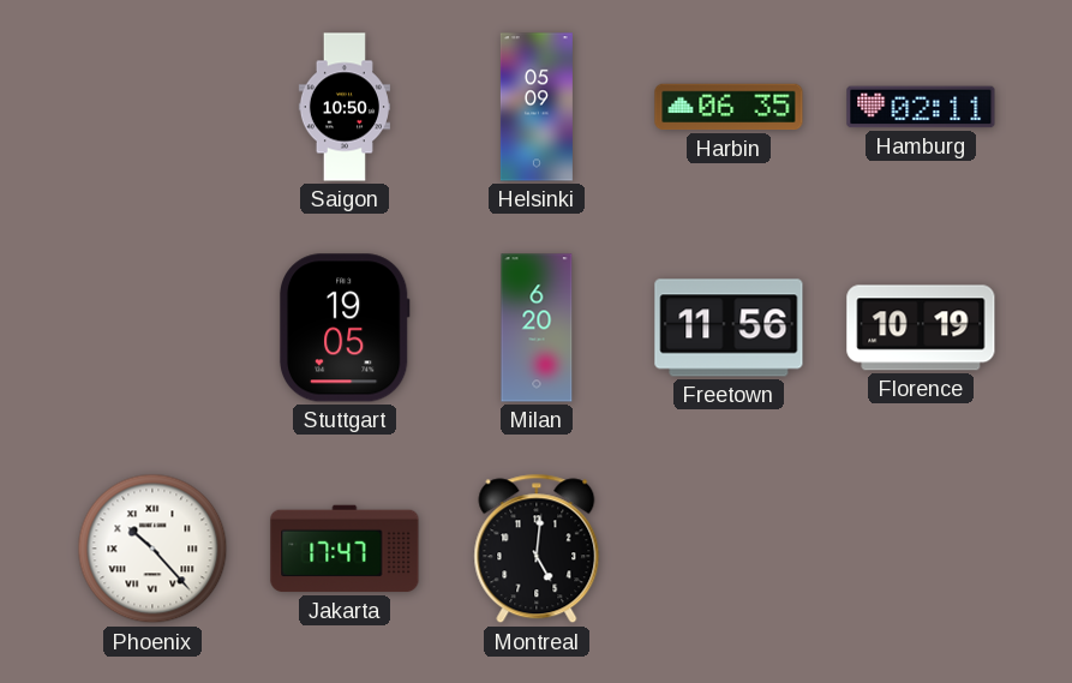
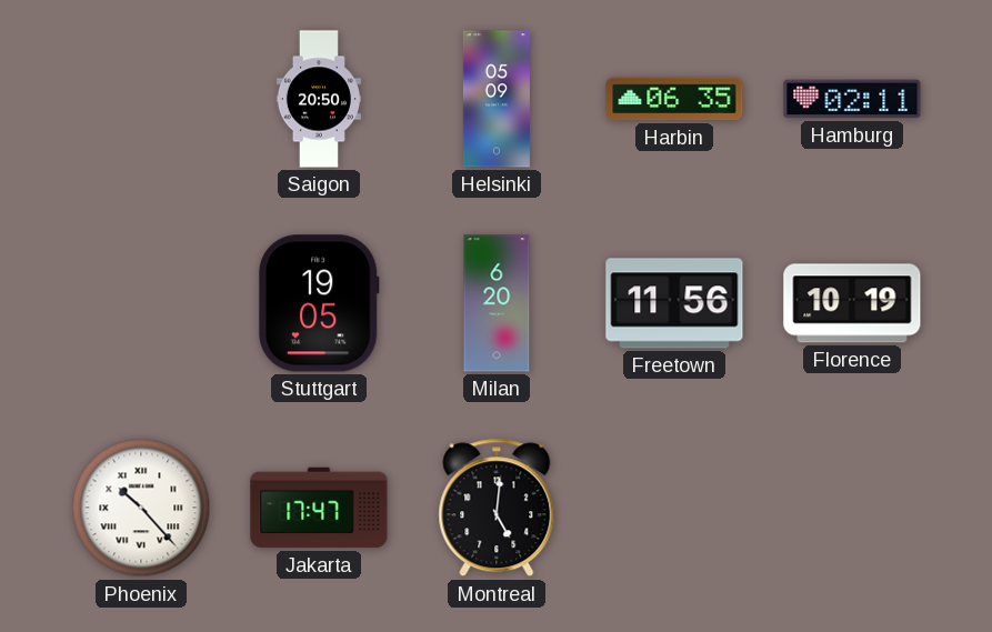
Saigon: 10:50 -> 20:50
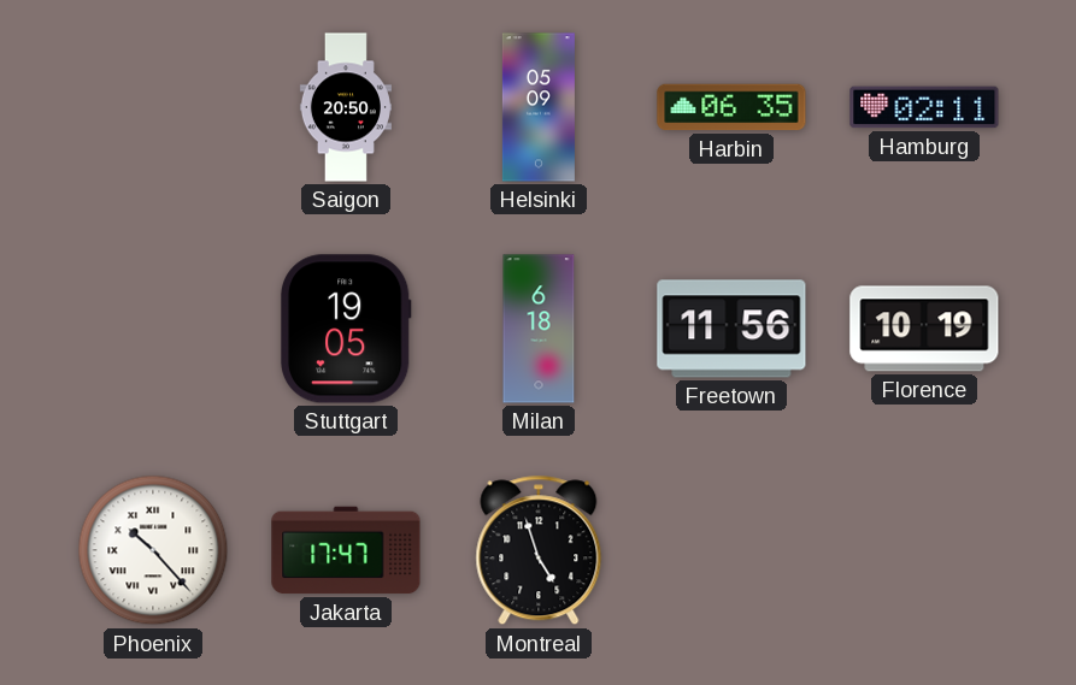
Milan: 6:20 -> 6:18
Montreal: 5:01 -> 4:57
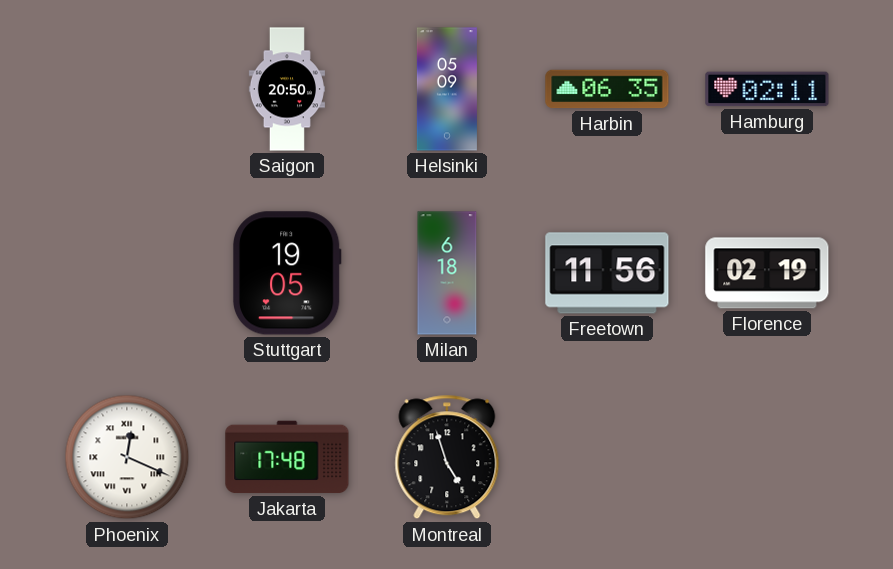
Florence: 10:19 -> 02:19
Phoenix: 10:23 -> 12:19
Jakarta: 17:47 -> 17:48
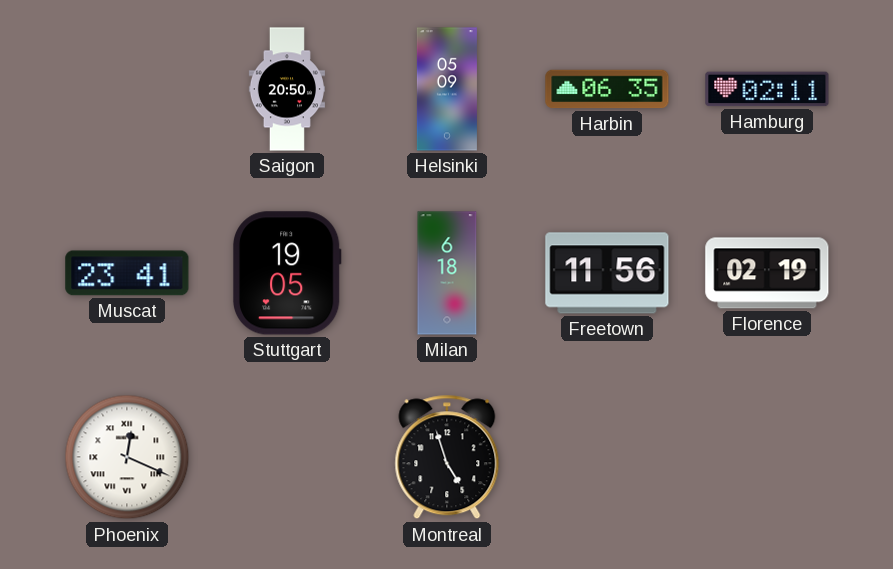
Muscat: none -> 23:41
Jakarta: 17:48 -> none
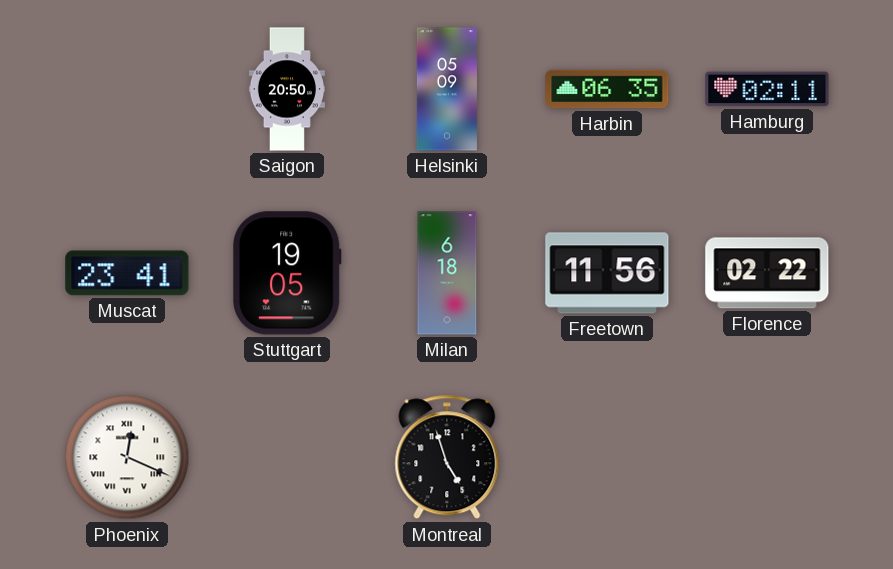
Florence: 02:19 -> 02:22
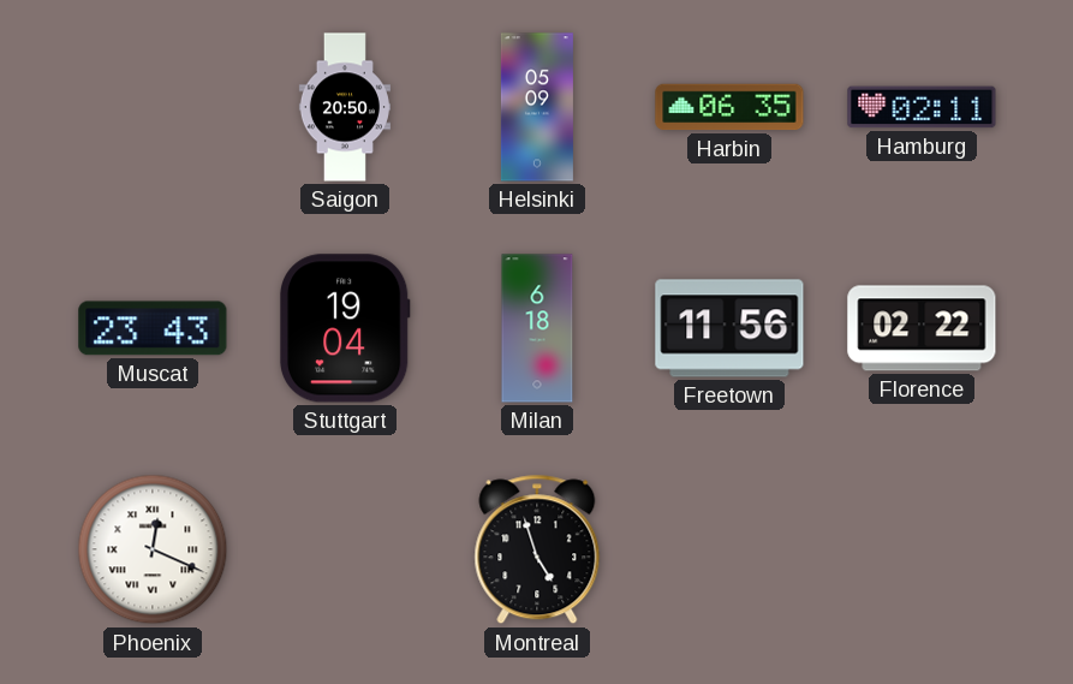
Muscat: 23:41 -> 23:43
Stuttgart: 19:05 -> 19:04
